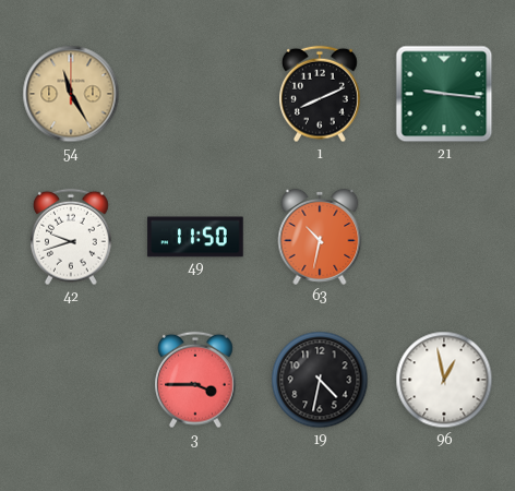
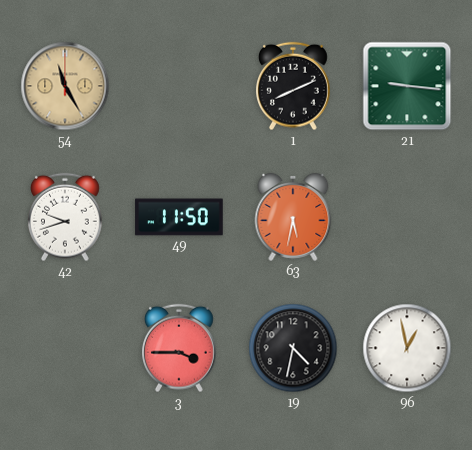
63: 10:32 -> 5:32
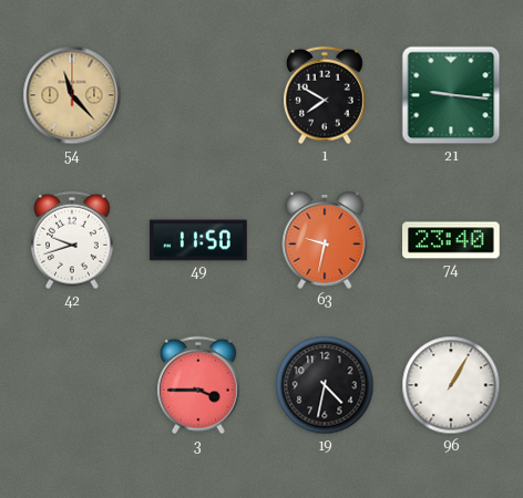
54: 11:25 -> 11:23
1: 8:11 -> 7:50
63: 5:32 -> 9:32
74: none -> 23:40
96: 12:58 -> 1:05
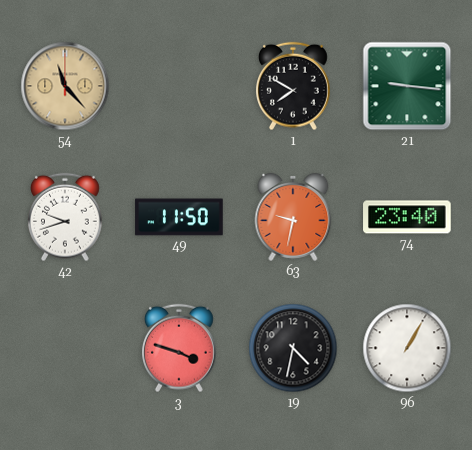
3: 3:45 -> 3:48
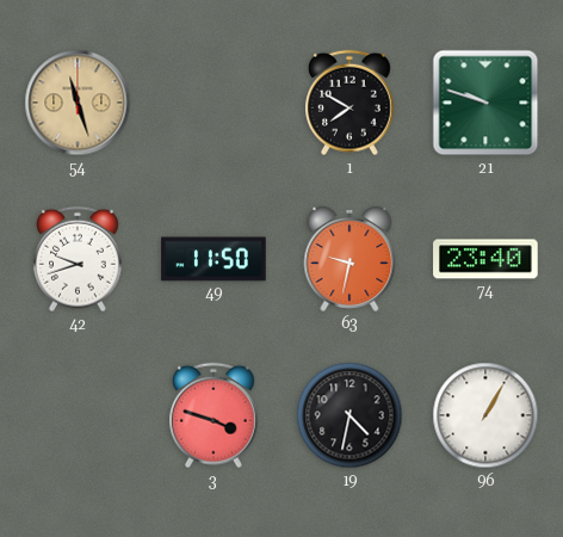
54: 11:23 -> 11:27
21: 9:16 -> 9:48
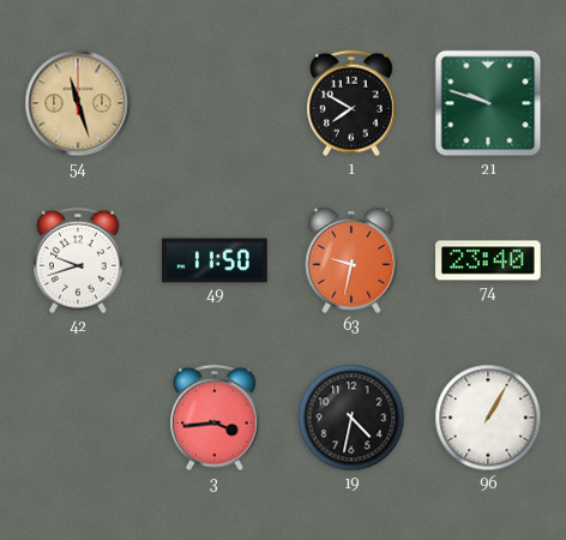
3: 3:48 -> 3:44
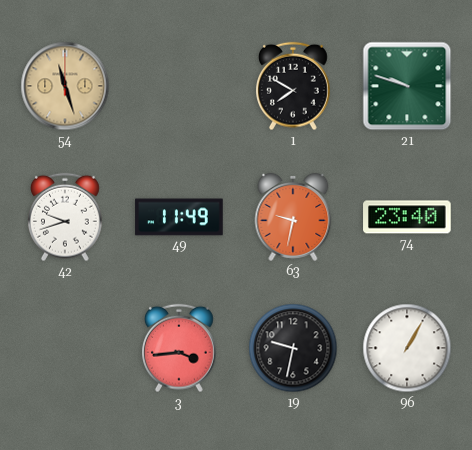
49: 11:50 -> 11:49
19: 4:32 -> 9:32
